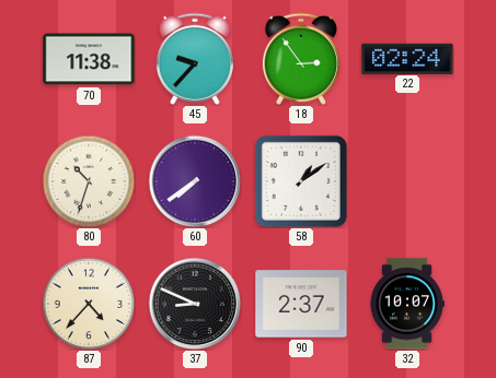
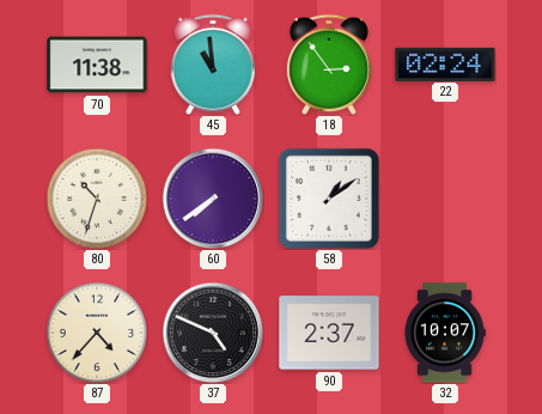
45: 9:37 -> 10:59
37: 8:49 -> 4:49
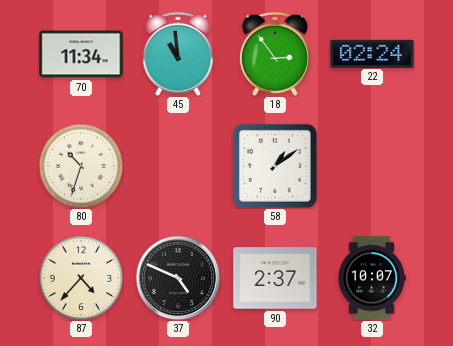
70: 11:38 -> 11:34
60: 7:39 -> none
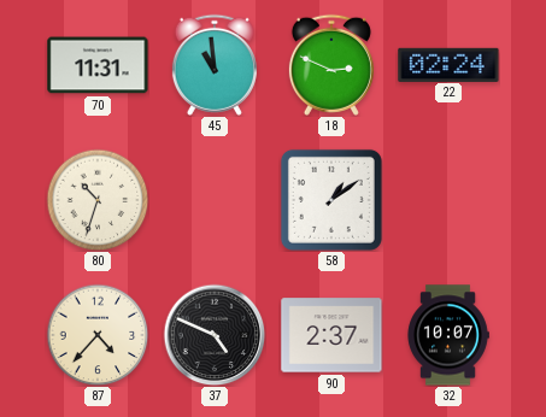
70: 11:34 -> 11:31
18: 2:54 -> 2:49
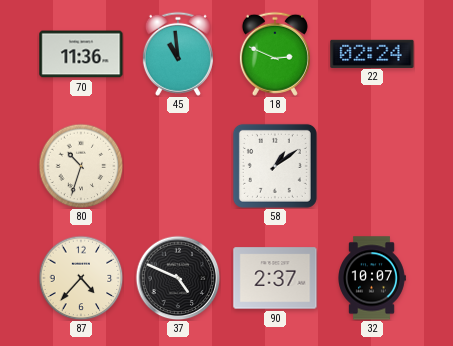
70: 11:31 -> 11:36
